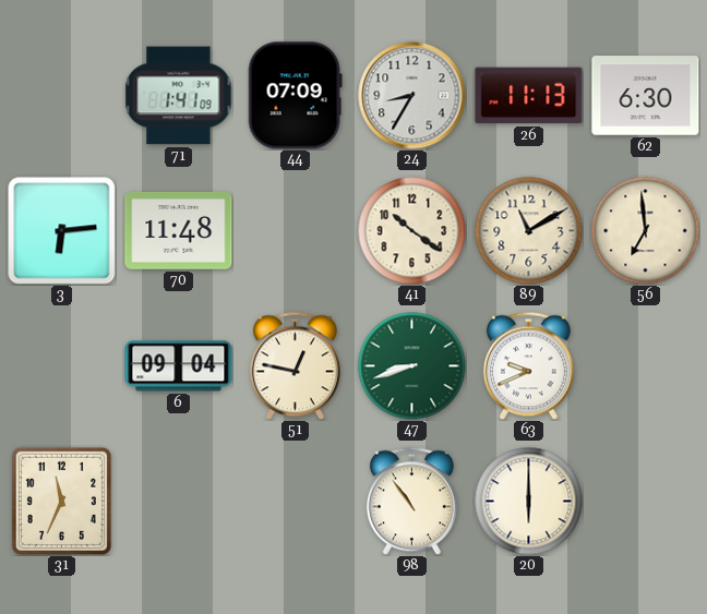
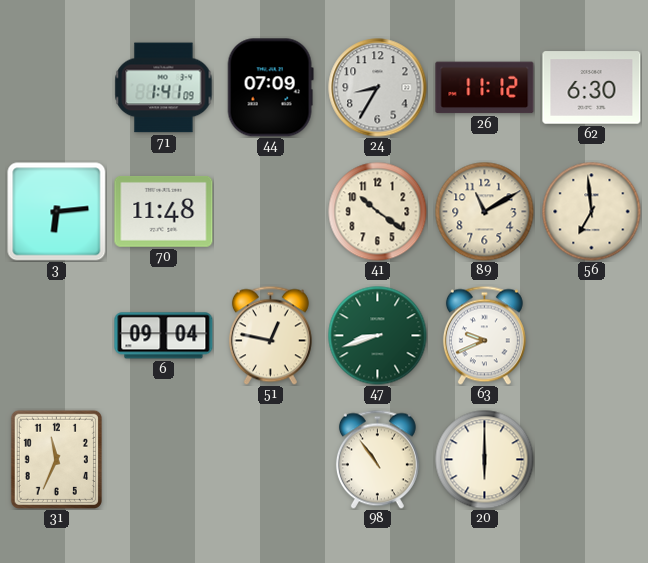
26: 11:13 -> 11:12
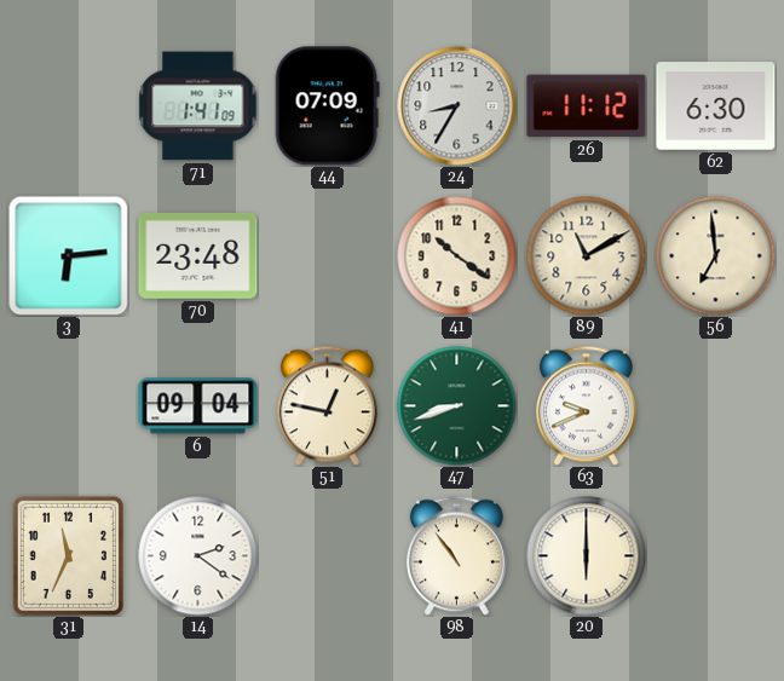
70: 11:48 -> 23:48
14: none -> 2:21
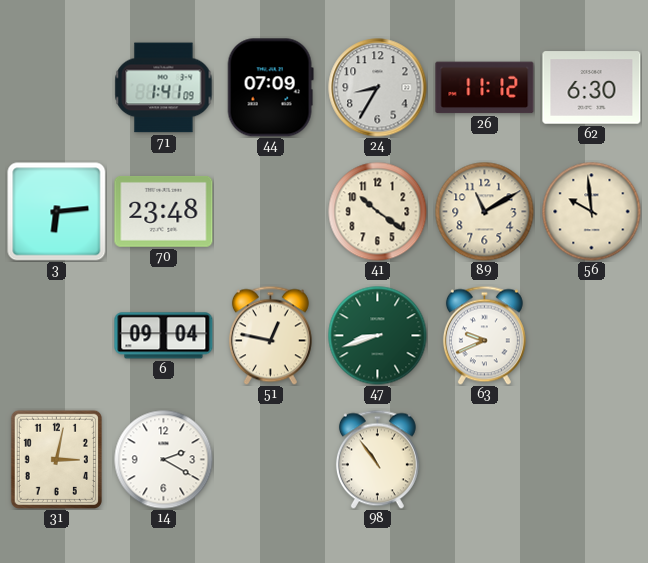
56: 6:59 -> 9:59
31: 11:34 -> 3:02
14: 2:21 -> 2:20
20: 6:00 -> none
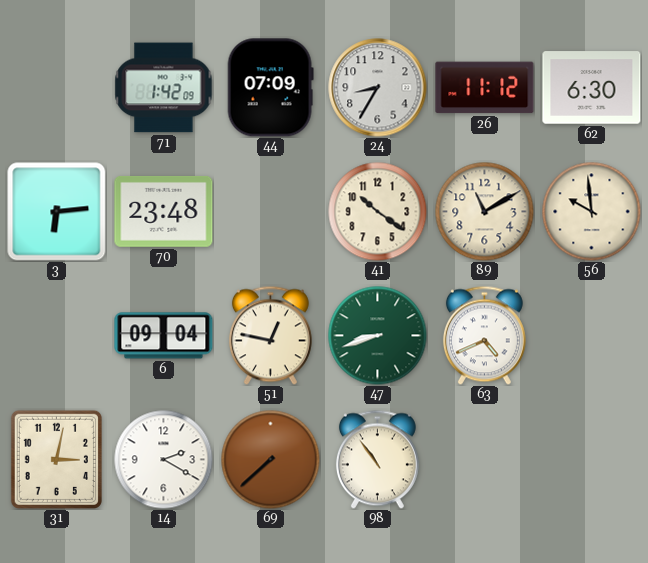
71: 1:41 -> 1:42
63: 9:41 -> 4:41
69: none -> 7:38
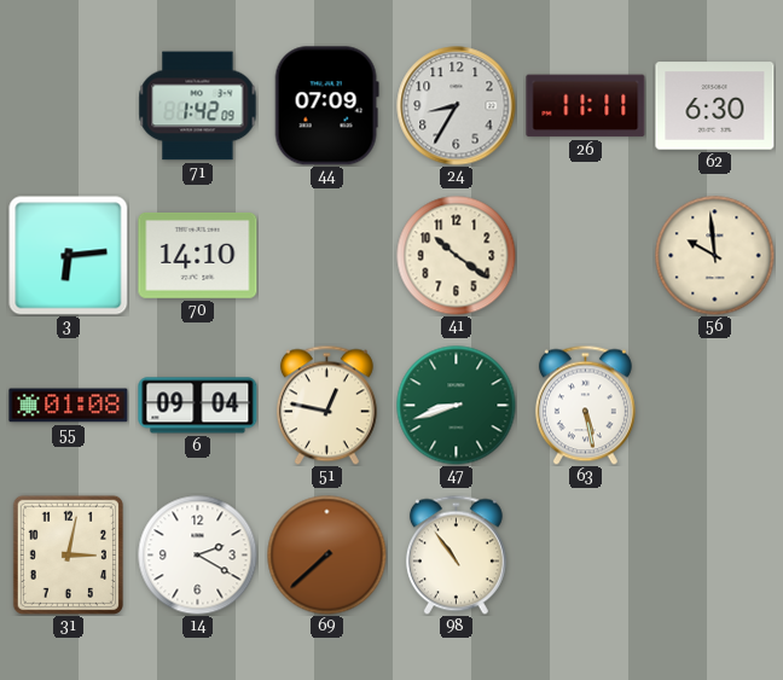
26: 11:12 -> 11:11
70: 23:48 -> 14:10
89: 11:10 -> none
55: none -> 01:08
63: 4:41 -> 5:28
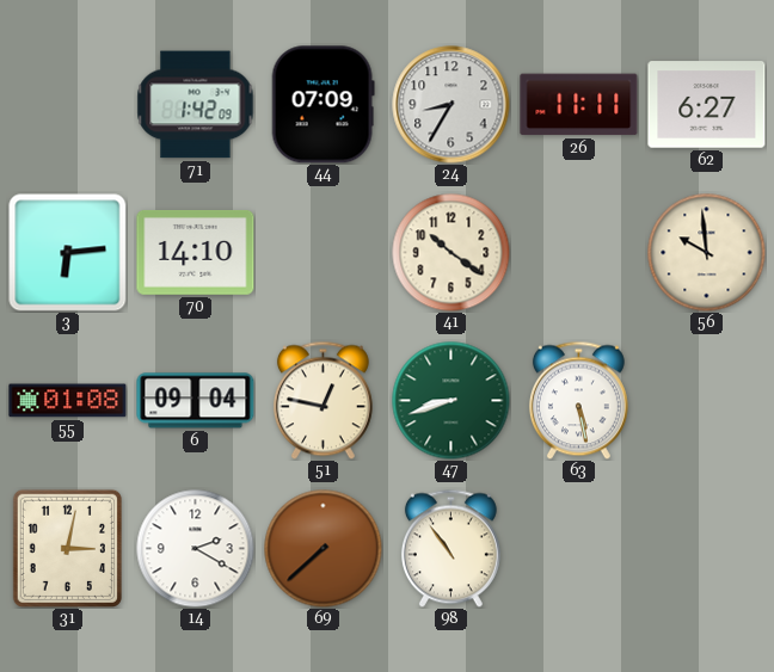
62: 6:30 -> 6:27
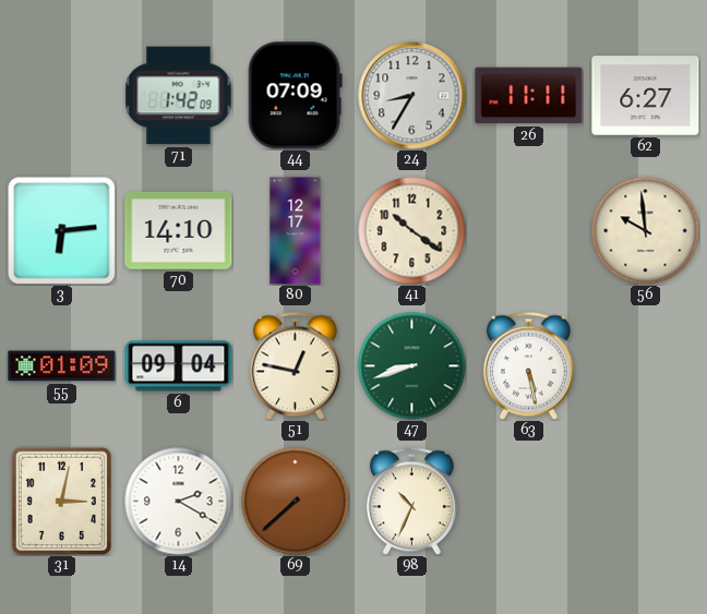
80: none -> 12:17
55: 01:08 -> 01:09
98: 10:54 -> 10:34
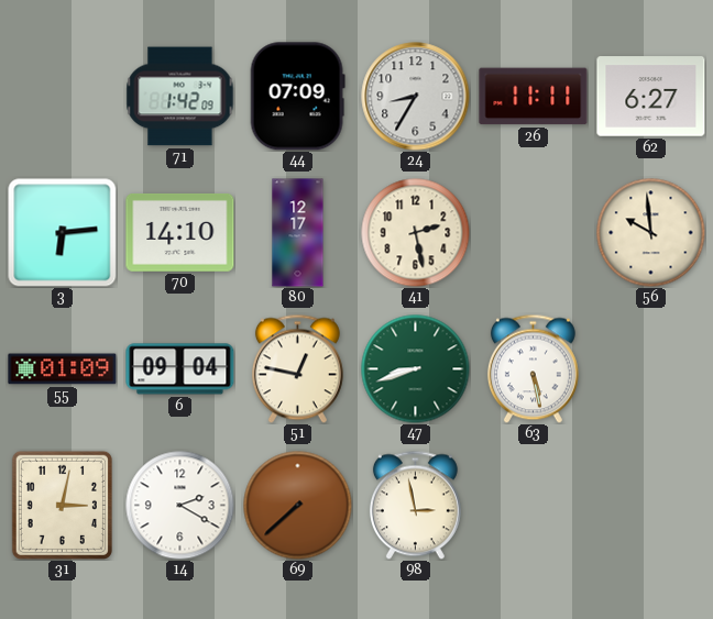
41: 10:21 -> 2:28
98: 10:34 -> 2:58
